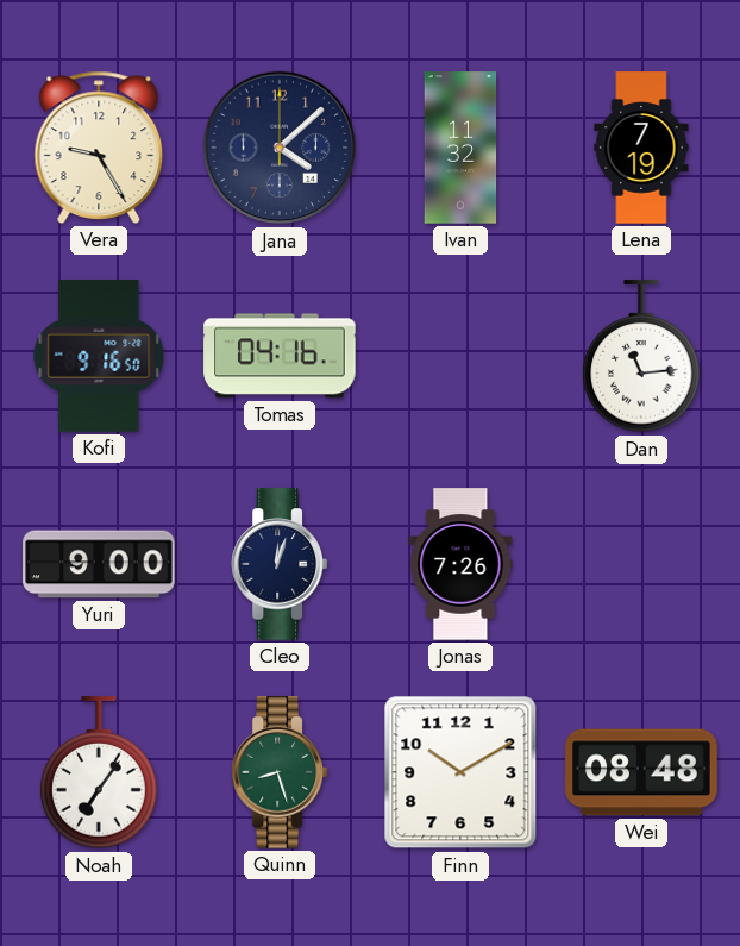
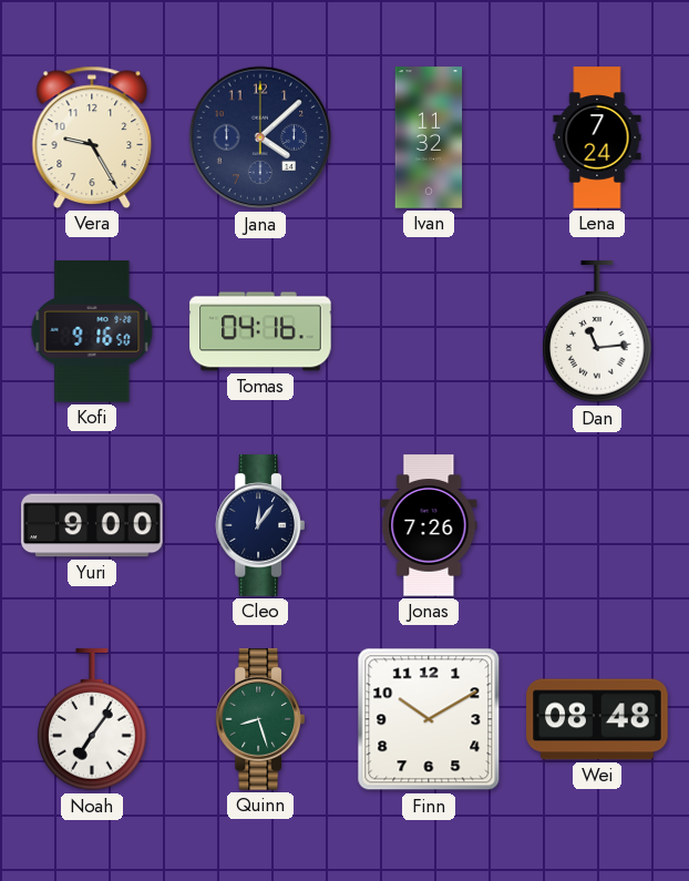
Lena: 7:19 -> 7:24
Cleo: 12:03 -> 12:06
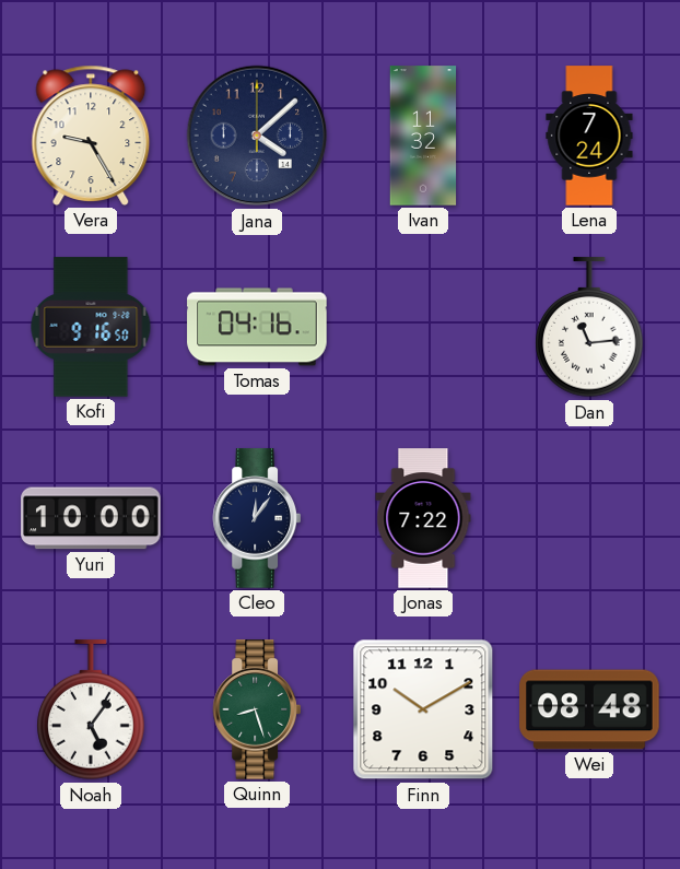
Yuri: 9:00 -> 10:00
Jonas: 7:26 -> 7:22
Noah: 7:06 -> 5:06
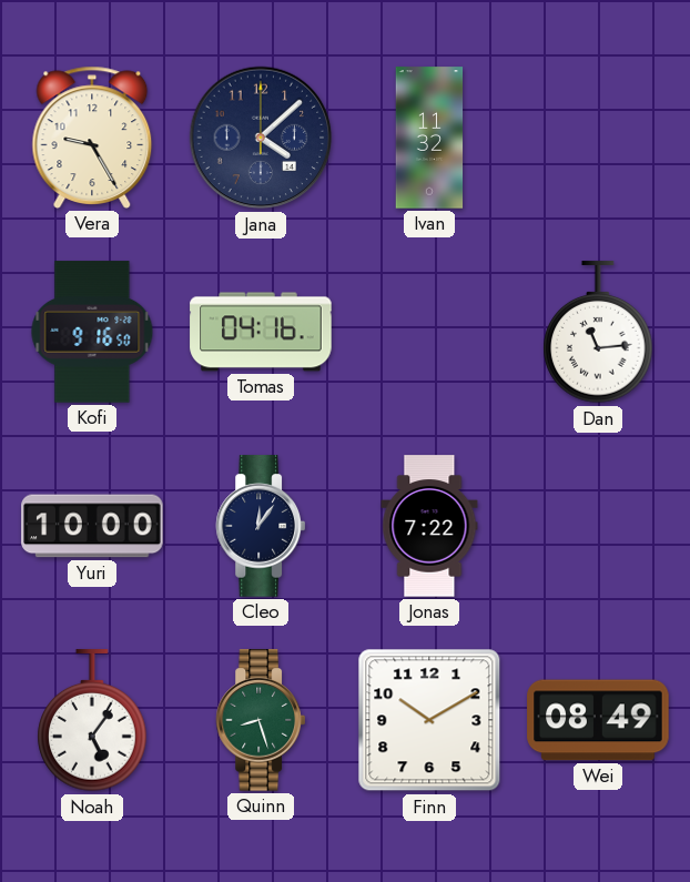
Lena: 7:24 -> none
Wei: 08:48 -> 08:49
